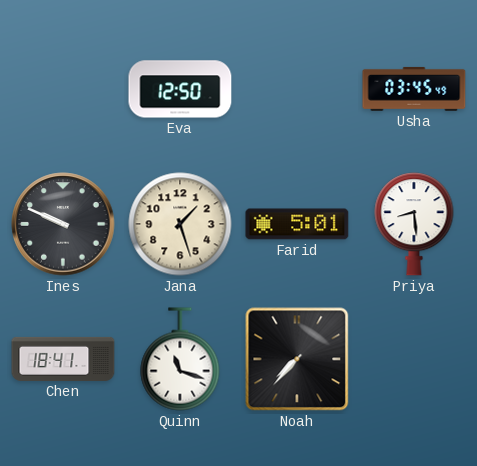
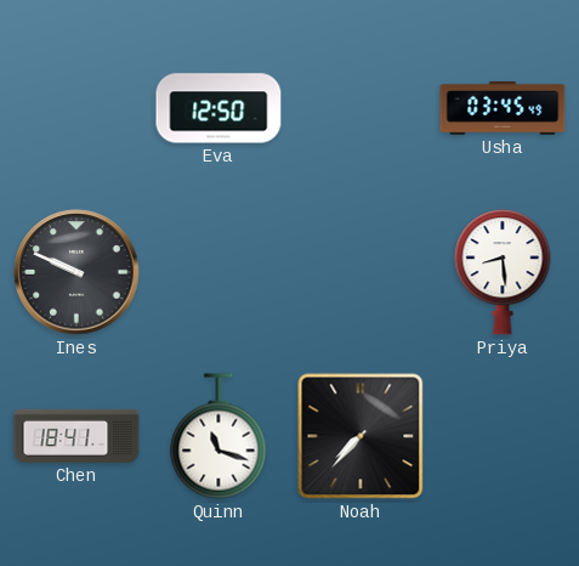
Jana: 1:27 -> none
Farid: 5:01 -> none
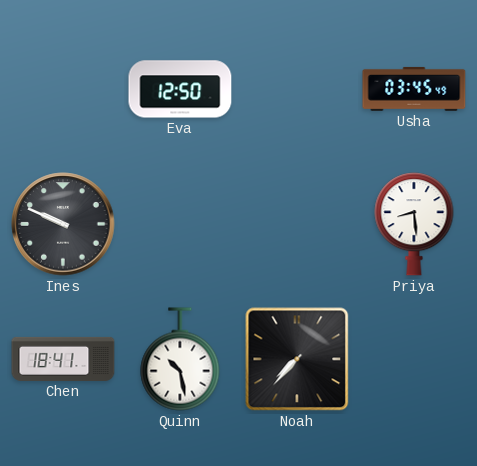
Quinn: 11:18 -> 10:28
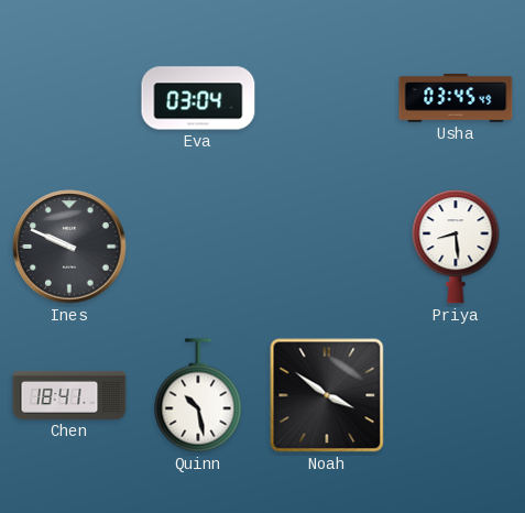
Eva: 12:50 -> 03:04
Noah: 7:37 -> 3:51
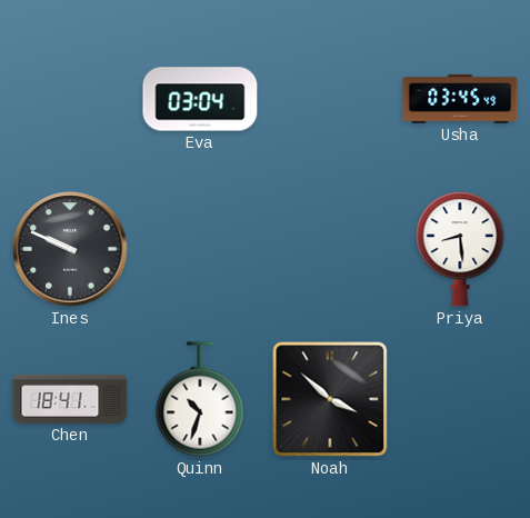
Quinn: 10:28 -> 10:33
Noah: 3:51 -> 3:52
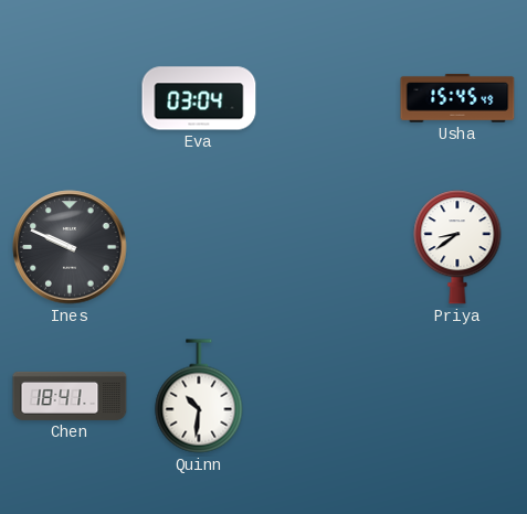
Usha: 03:45 -> 15:45
Priya: 8:29 -> 8:39
Quinn: 10:33 -> 10:31
Noah: 3:52 -> none
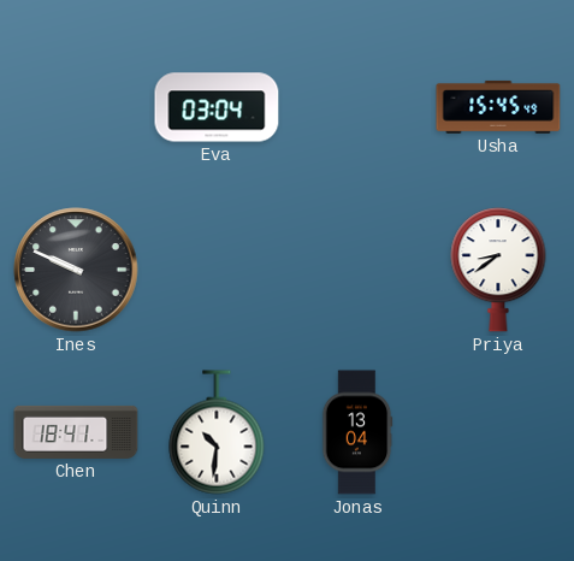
Jonas: none -> 13:04
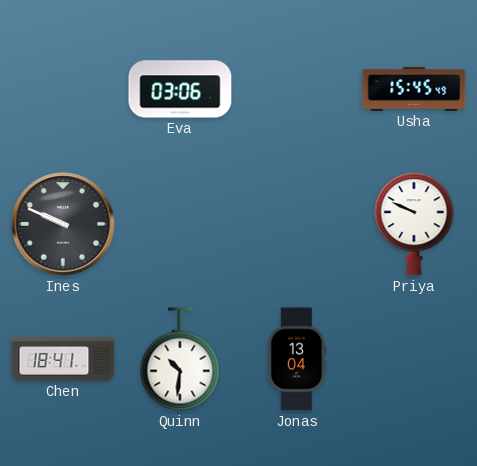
Eva: 03:04 -> 03:06
Priya: 8:39 -> 9:49
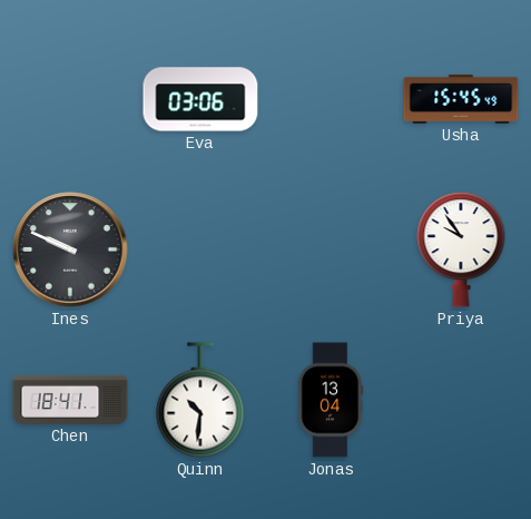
Priya: 9:49 -> 9:54
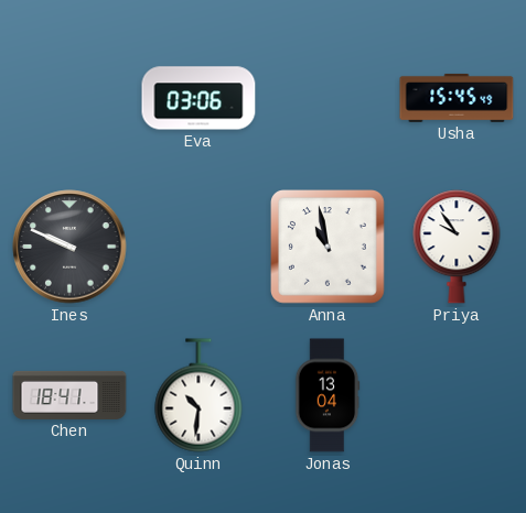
Anna: none -> 10:58
